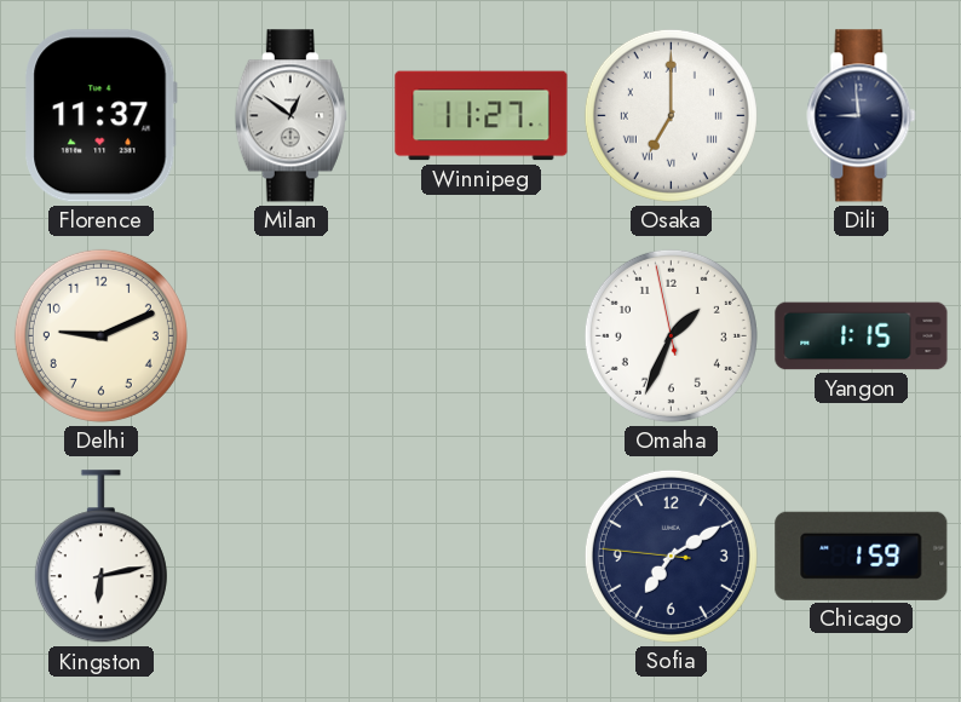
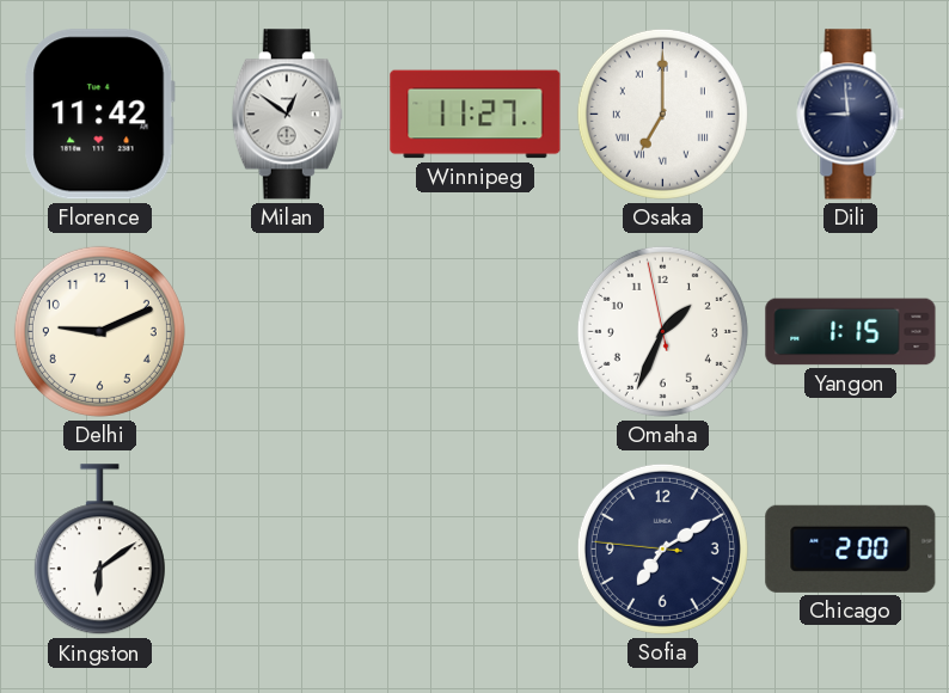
Florence: 11:37 -> 11:42
Kingston: 6:13 -> 6:09
Chicago: 1:59 -> 2:00
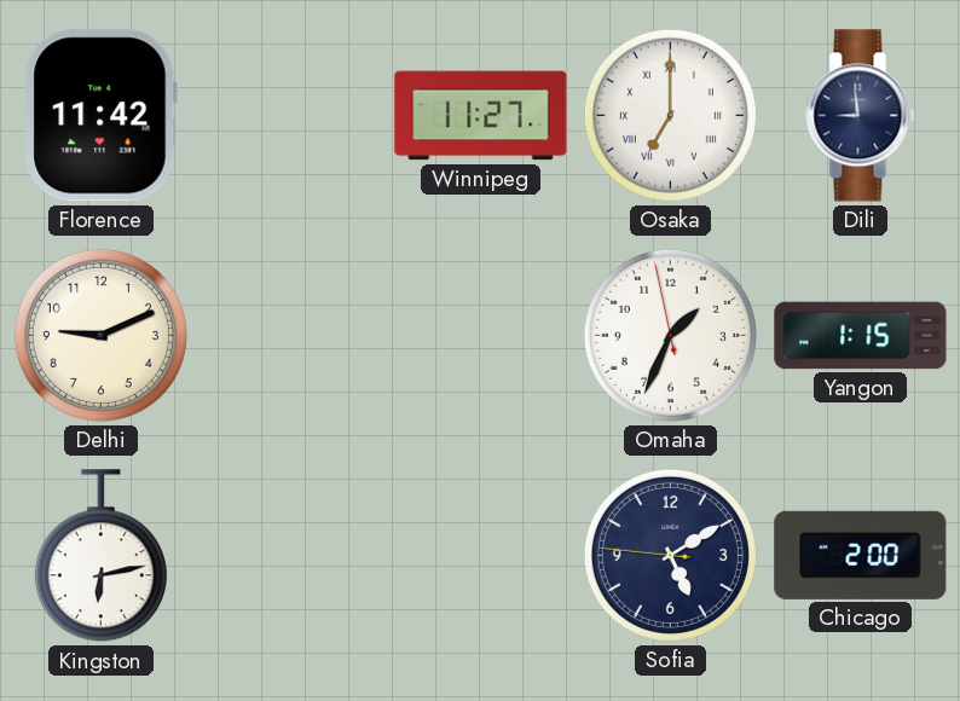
Milan: 12:51 -> none
Kingston: 6:09 -> 6:13
Sofia: 7:09 -> 5:09
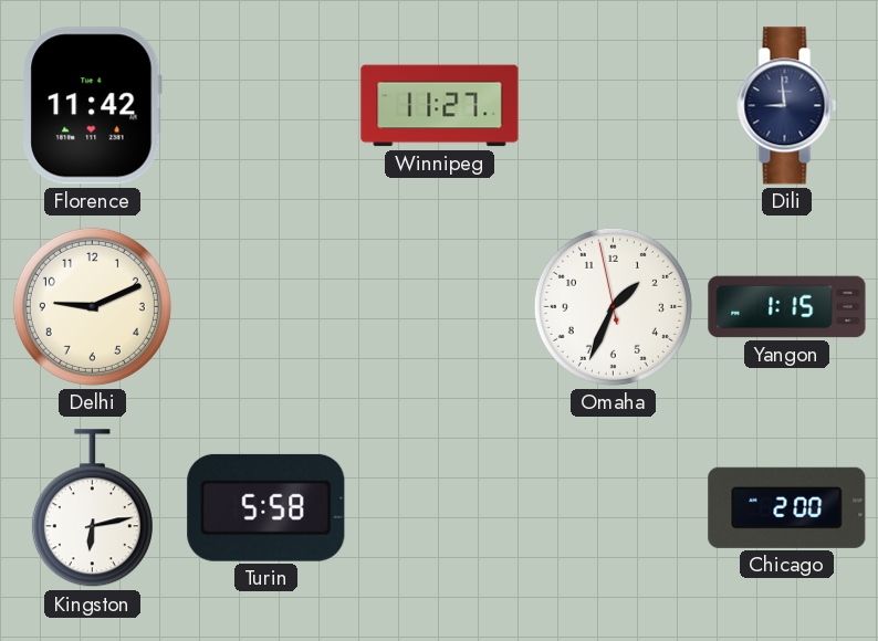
Osaka: 7:00 -> none
Turin: none -> 5:58
Sofia: 5:09 -> none
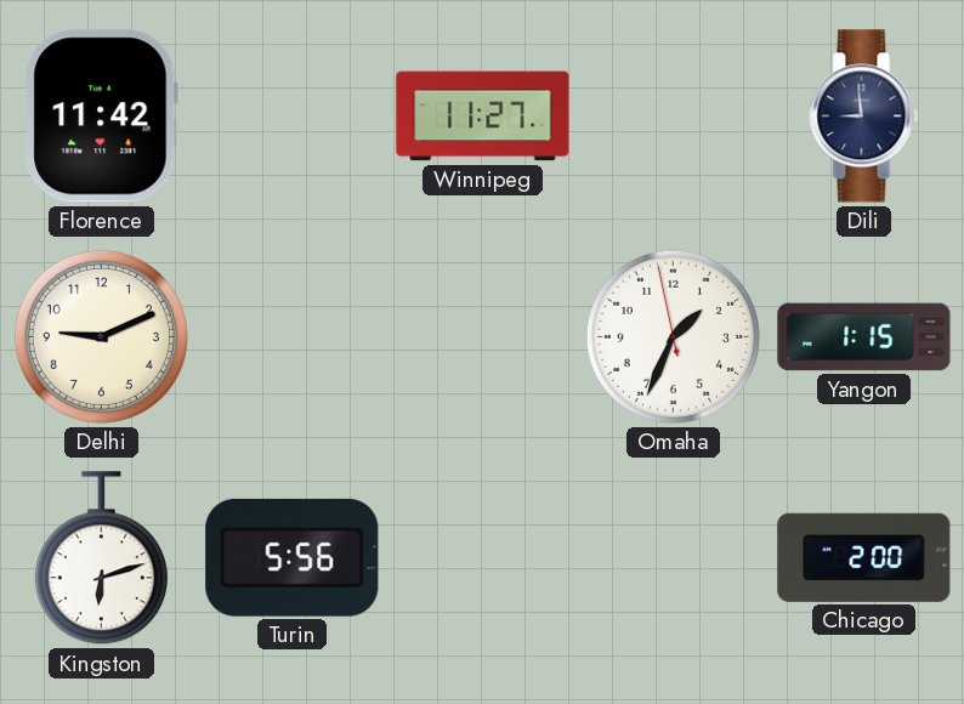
Kingston: 6:13 -> 6:12
Turin: 5:58 -> 5:56
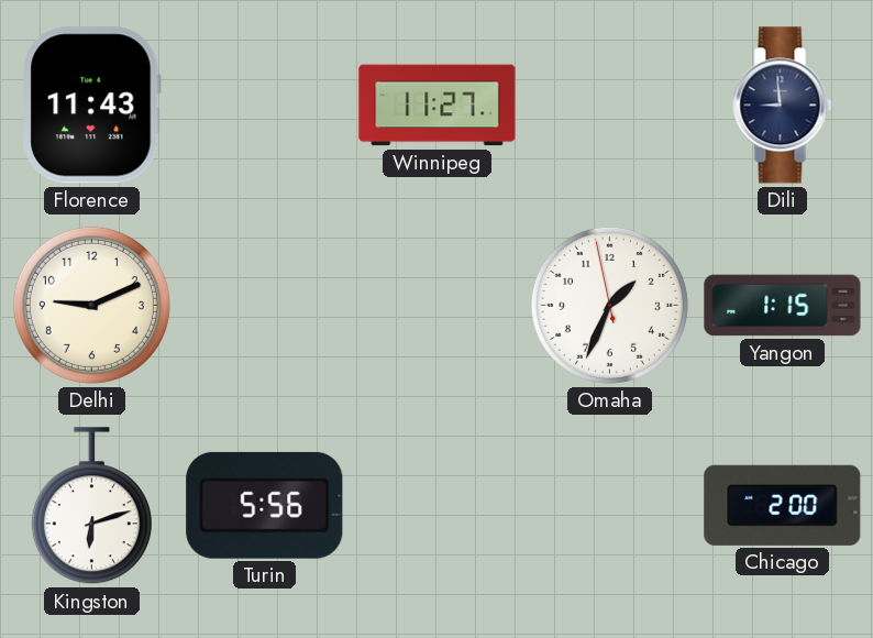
Florence: 11:42 -> 11:43
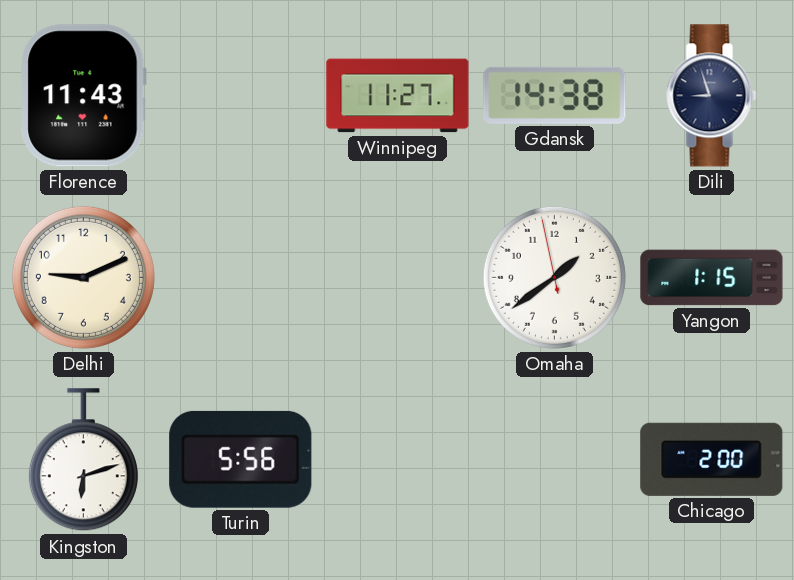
Gdansk: none -> 14:38
Dili: 8:59 -> 8:57
Omaha: 1:33 -> 1:38
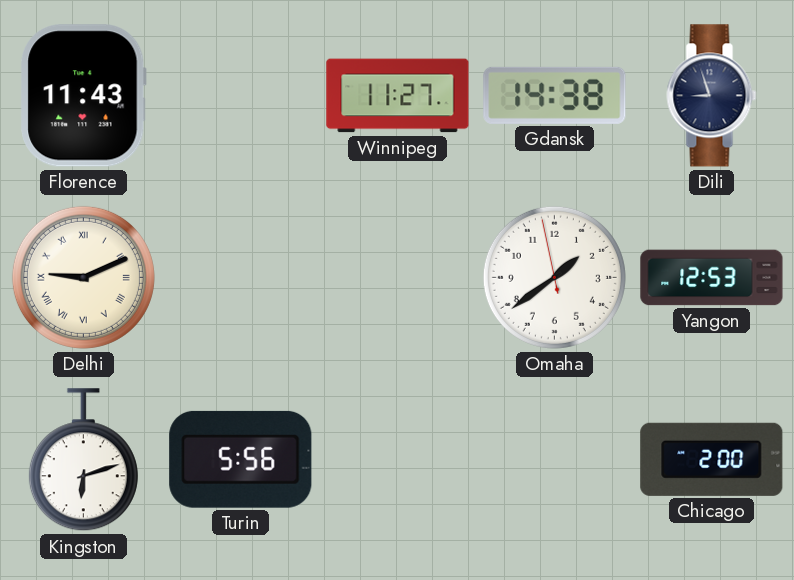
Delhi numerals: Arabic -> Roman
Yangon: 1:15 -> 12:53
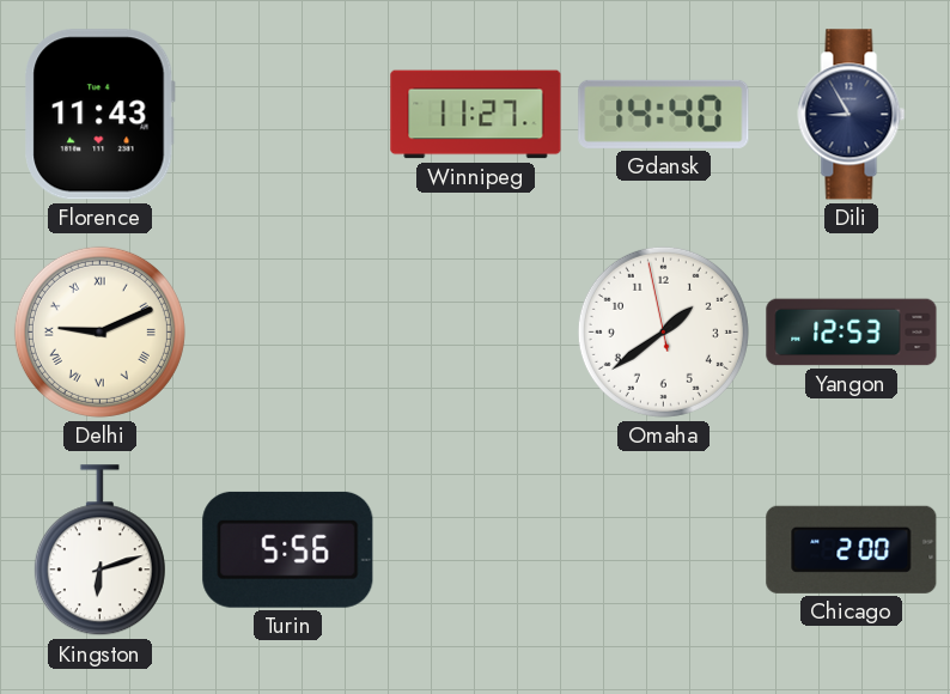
Gdansk: 14:38 -> 14:40
Dili: 8:57 -> 8:55
